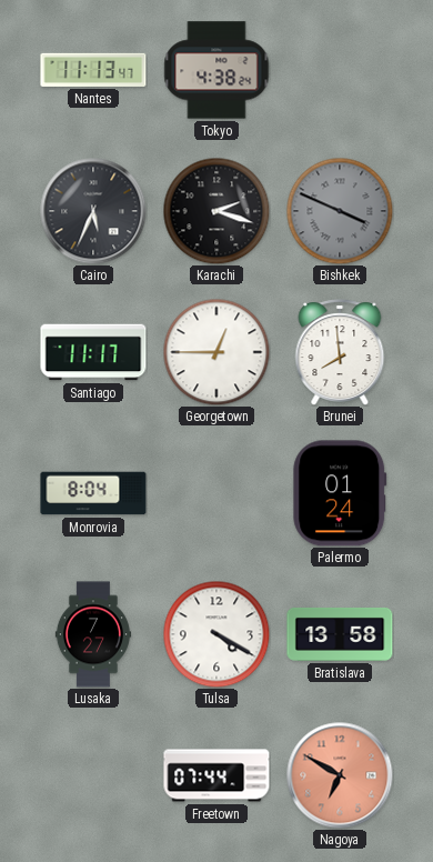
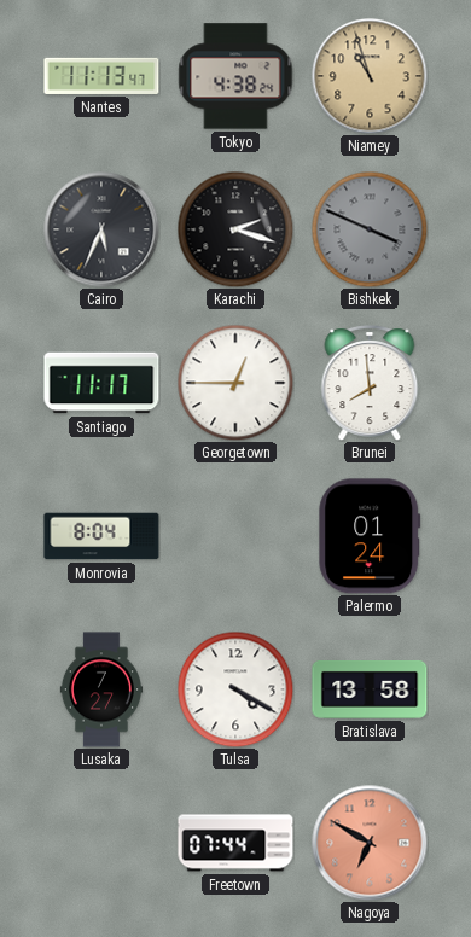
Niamey: none -> 10:57
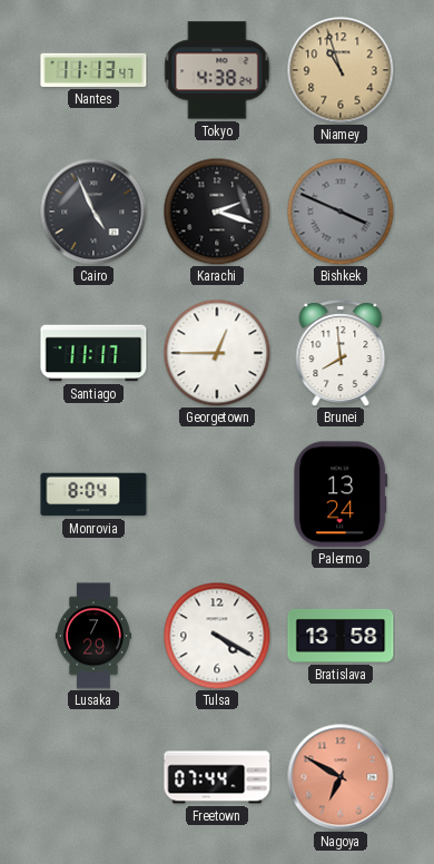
Cairo: 5:34 -> 4:56
Palermo: 01:24 -> 13:24
Lusaka: 7:27 -> 7:29
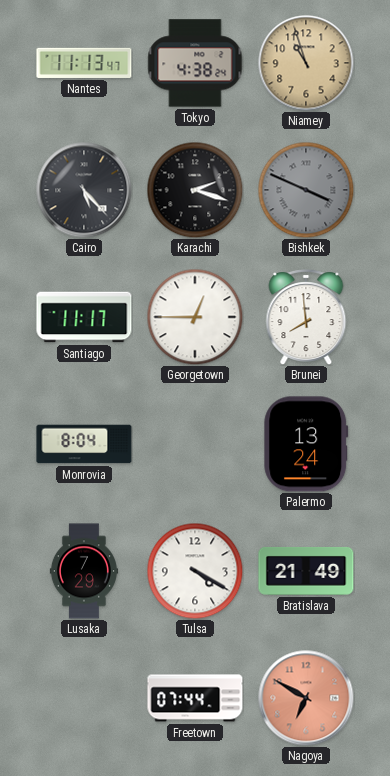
Cairo: 4:56 -> 5:23
Bratislava: 13:58 -> 21:49
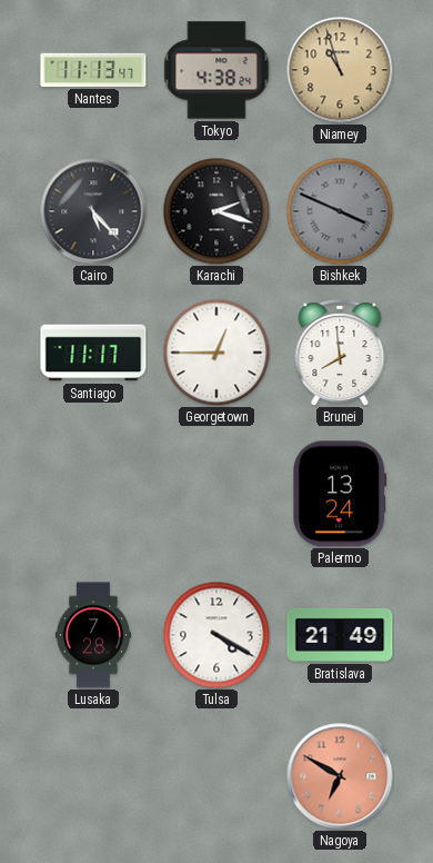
Monrovia: 8:04 -> none
Lusaka: 7:29 -> 7:28
Freetown: 07:44 -> none
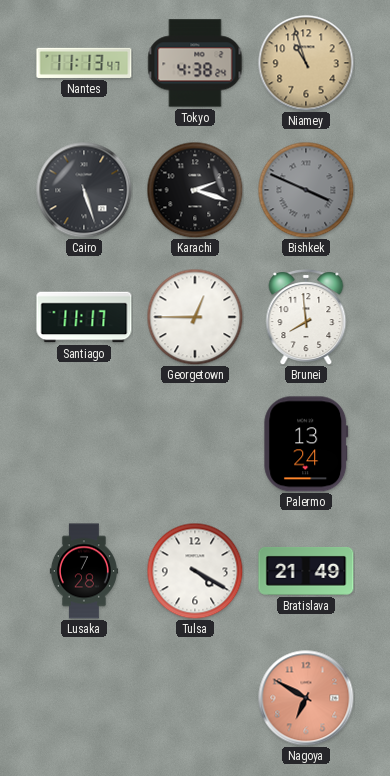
Cairo: 5:23 -> 5:27
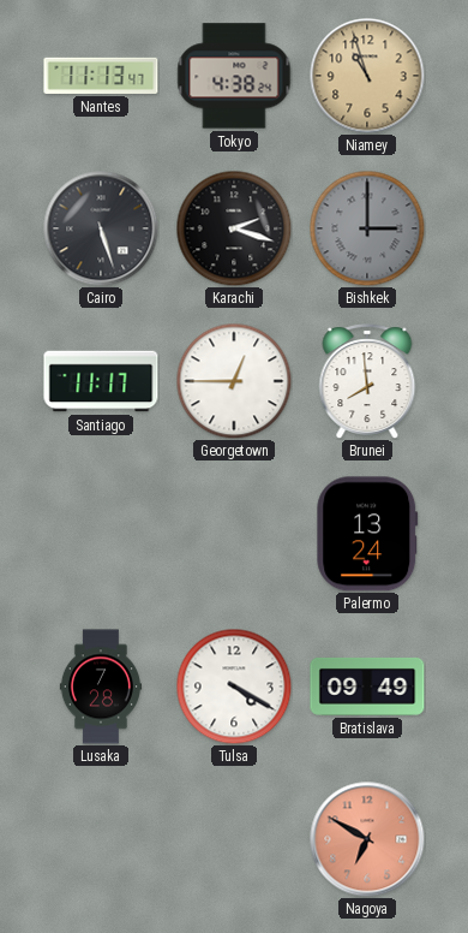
Bishkek: 3:49 -> 3:00
Bratislava: 21:49 -> 09:49
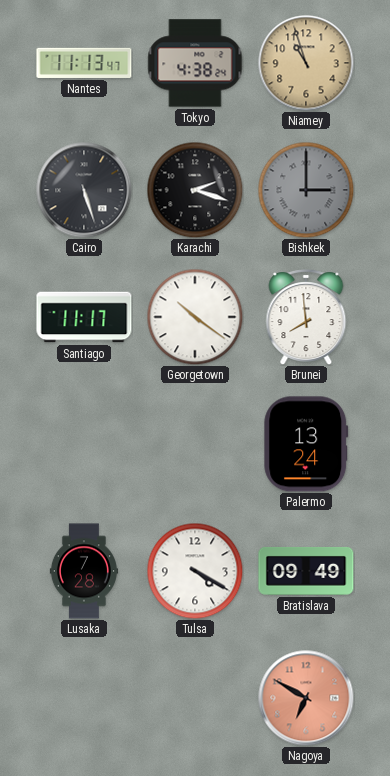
Georgetown: 12:45 -> 10:21
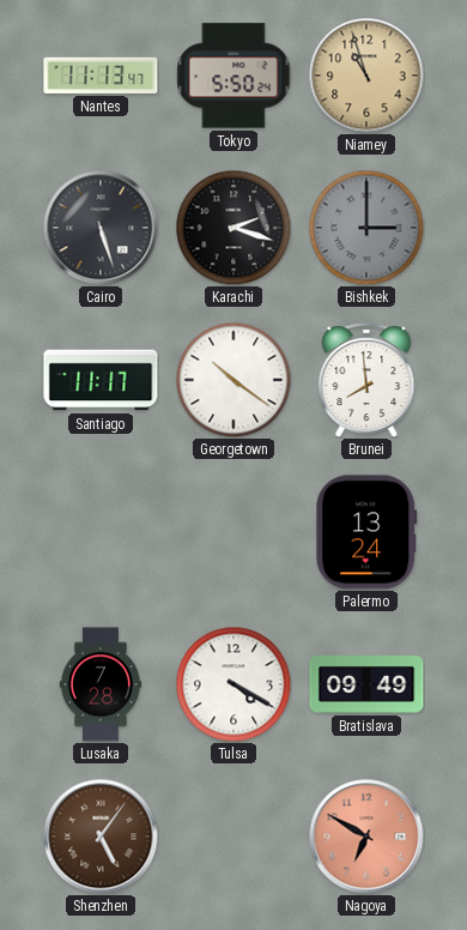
Tokyo: 4:38 -> 5:50
Shenzhen: none -> 5:06
